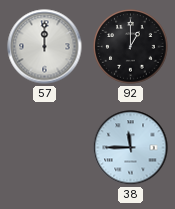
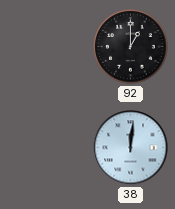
57: 12:00 -> none
38: 11:45 -> 12:01
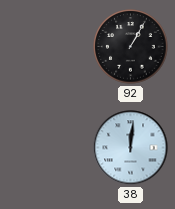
92: 1:00 -> 1:05
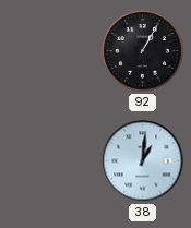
38: 12:01 -> 1:01
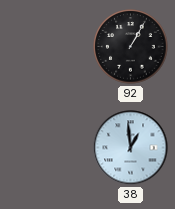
38: 1:01 -> 12:59
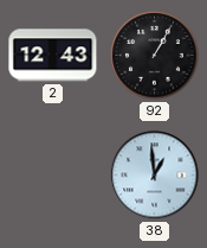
2: none -> 12:43
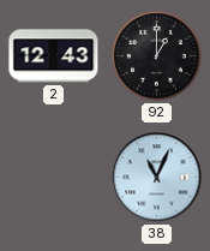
92: 1:05 -> 1:00
38: 12:59 -> 11:04
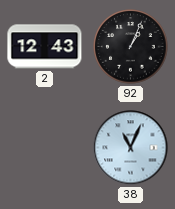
92: 1:00 -> 1:04
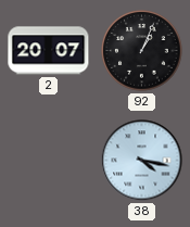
2: 12:43 -> 20:07
38: 11:04 -> 4:17
